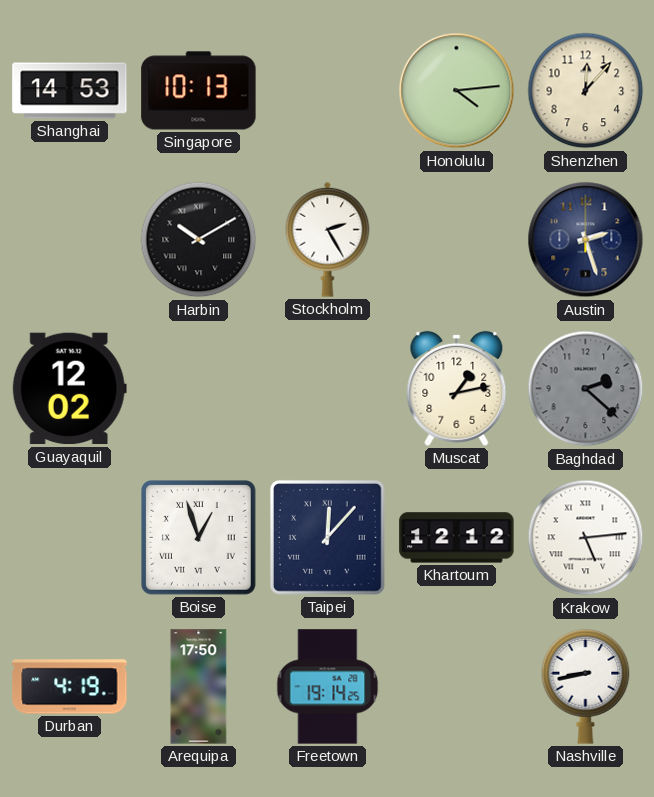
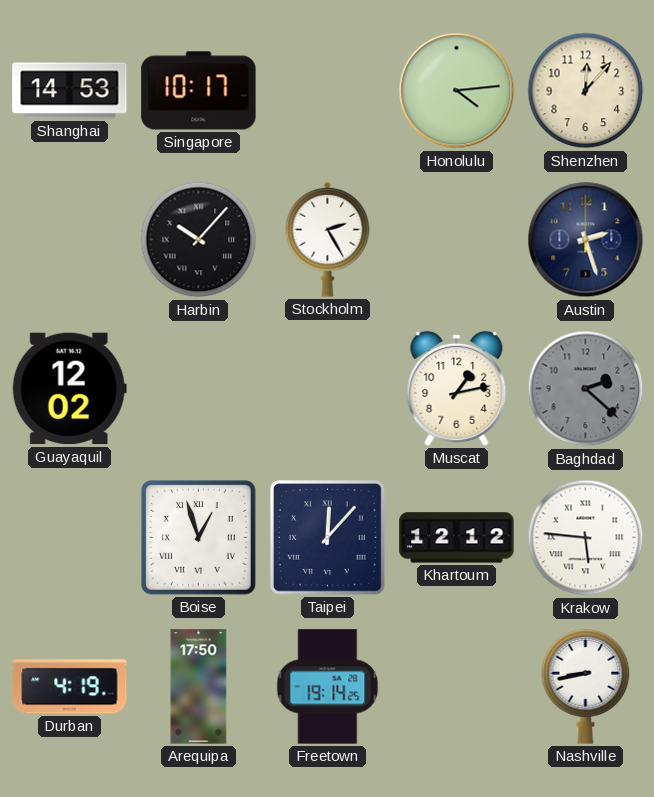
Singapore: 10:13 -> 10:17
Harbin: 10:10 -> 10:07
Krakow: 5:14 -> 5:46
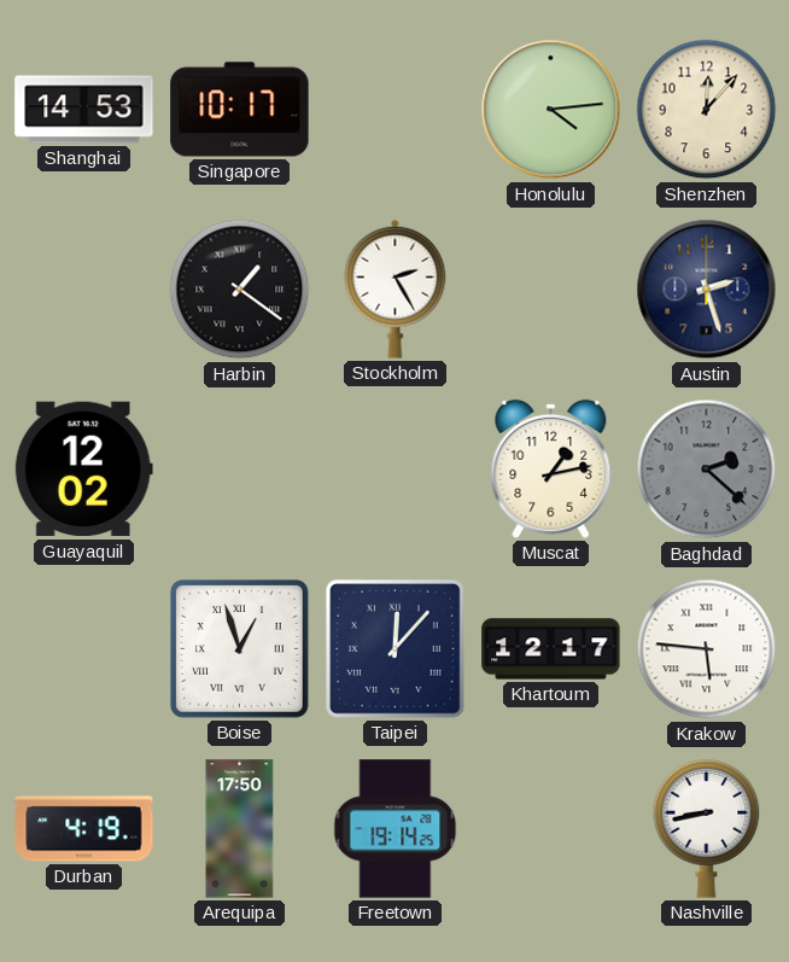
Harbin: 10:07 -> 1:21
Khartoum: 12:12 -> 12:17
